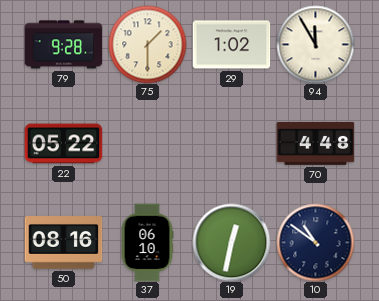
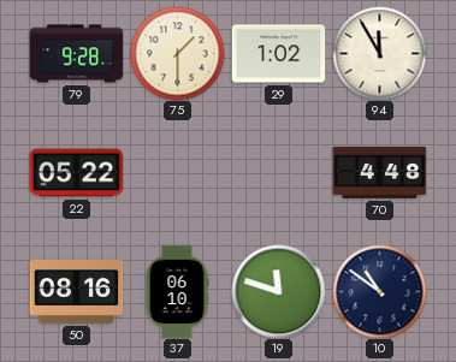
19: 12:32 -> 11:48
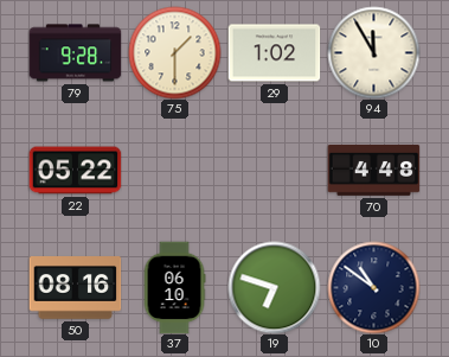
19: 11:48 -> 6:48
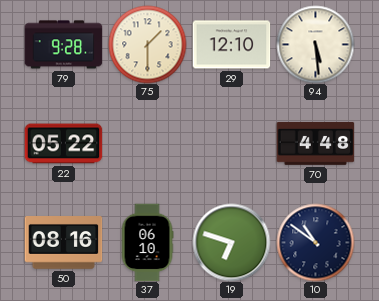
29: 1:02 -> 12:10
94: 11:55 -> 5:29
